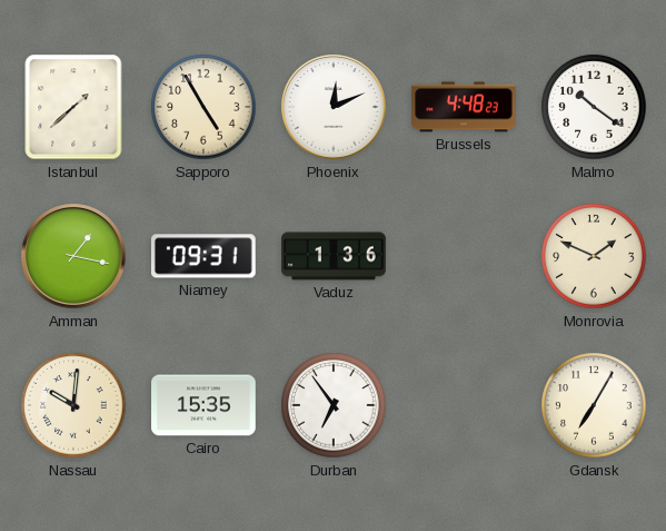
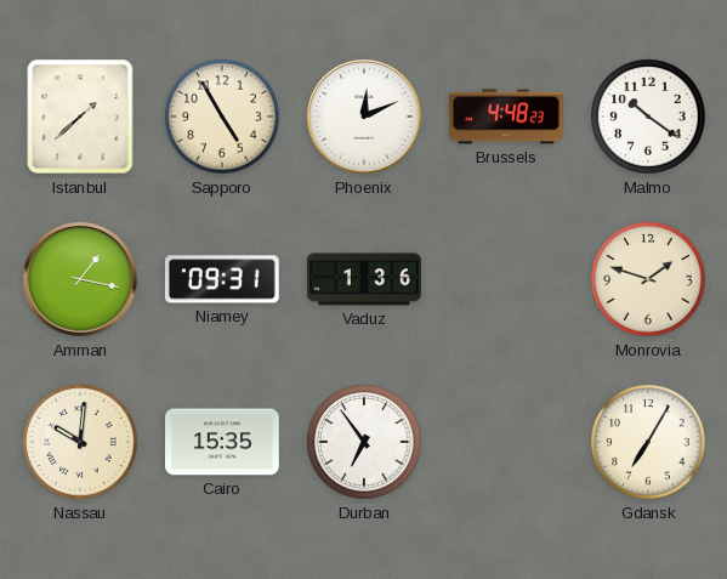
Monrovia: 1:49 -> 1:48
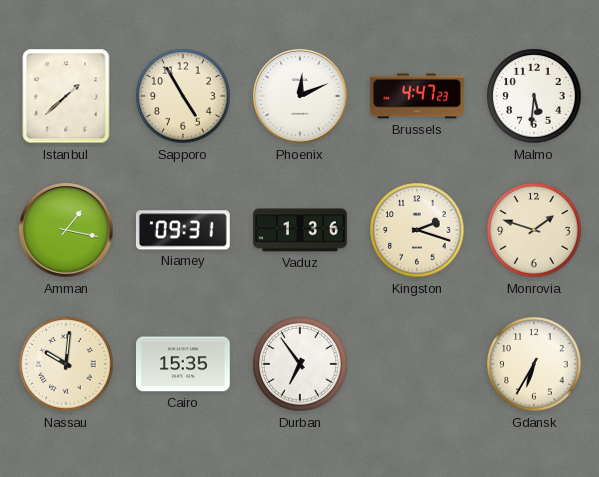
Brussels: 4:48 -> 4:47
Malmo: 10:21 -> 5:31
Kingston: none -> 2:18
Gdansk: 7:05 -> 6:35
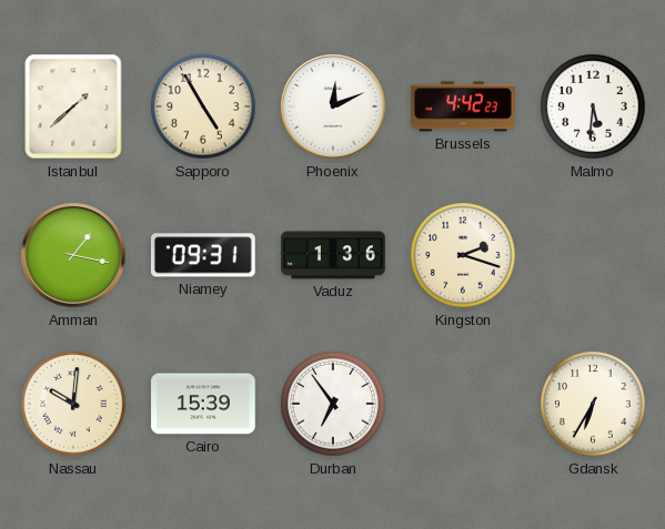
Brussels: 4:47 -> 4:42
Monrovia: 1:48 -> none
Cairo: 15:35 -> 15:39
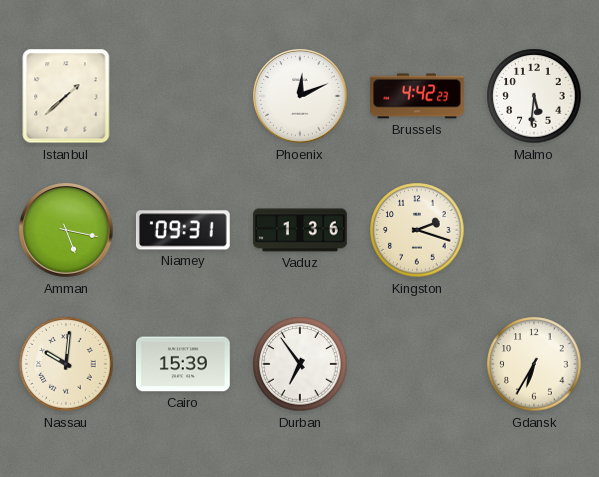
Sapporo: 4:55 -> none
Amman: 1:17 -> 5:17
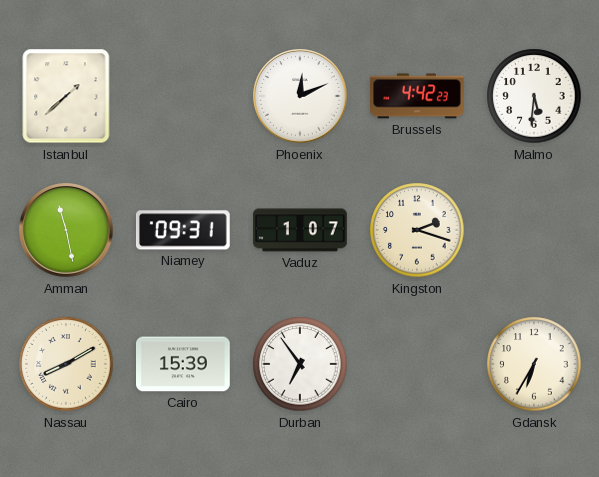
Amman: 5:17 -> 11:28
Vaduz: 1:36 -> 1:07
Nassau: 10:01 -> 8:10
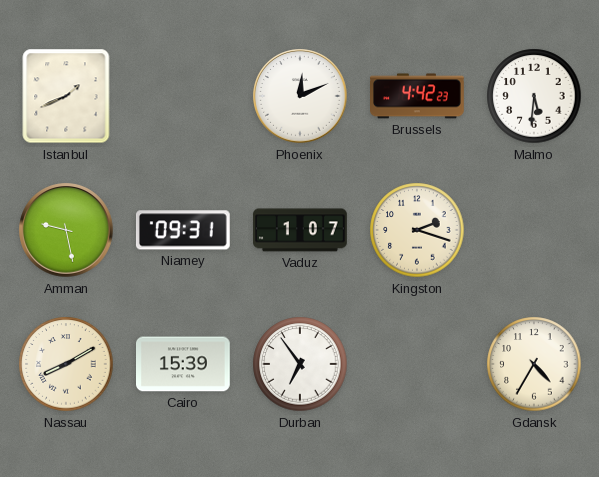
Istanbul: 1:38 -> 1:41
Amman: 11:28 -> 9:28
Gdansk: 6:35 -> 4:35
